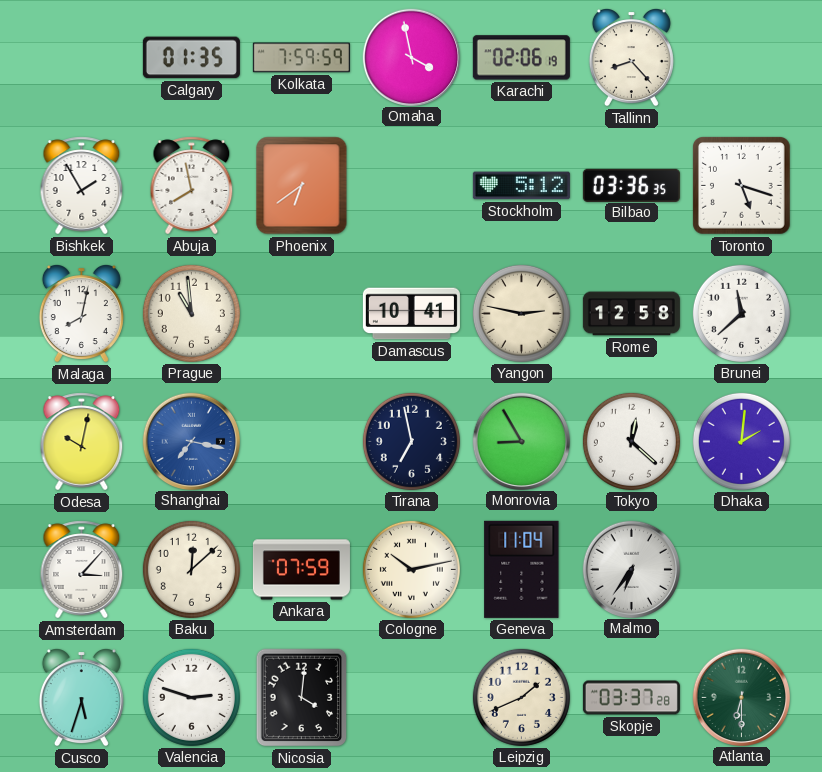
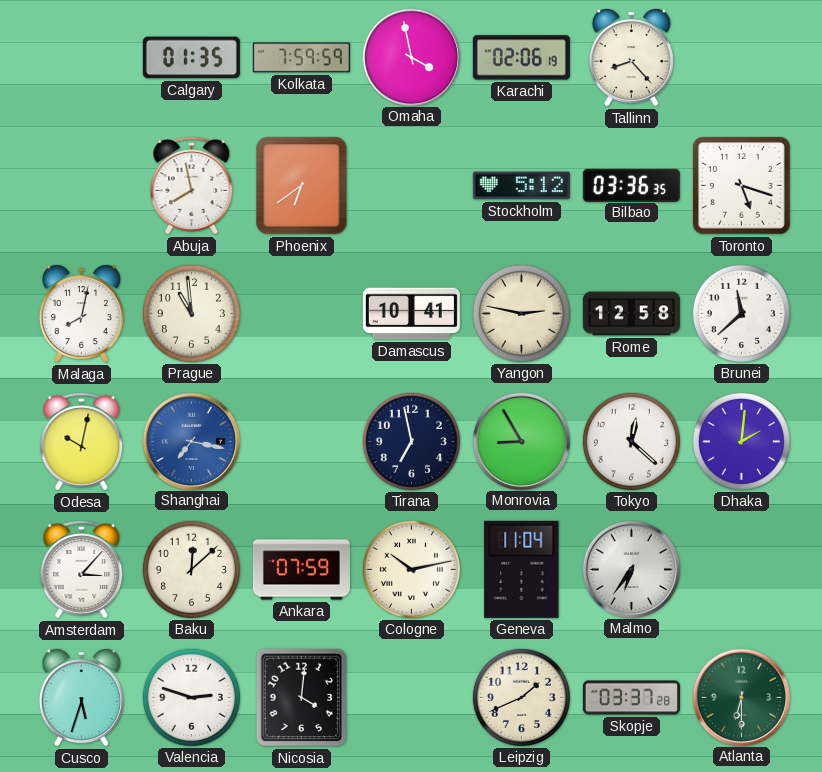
Bishkek: 1:55 -> none
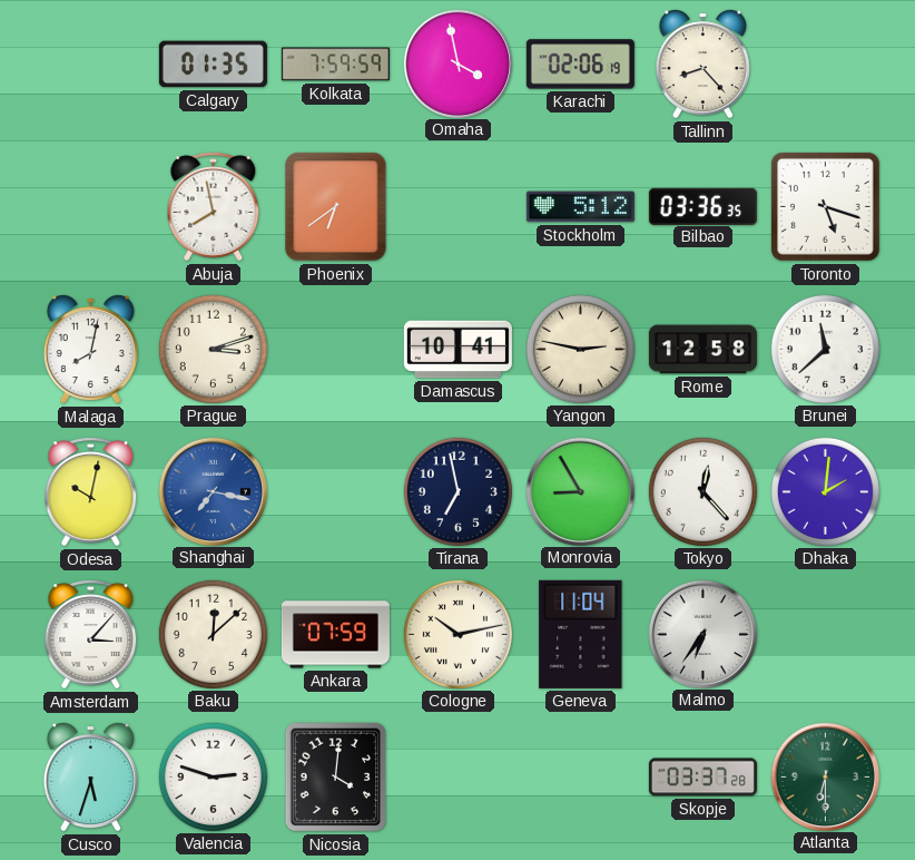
Prague: 10:59 -> 3:12
Tokyo: 12:22 -> 12:23
Leipzig: 1:41 -> none
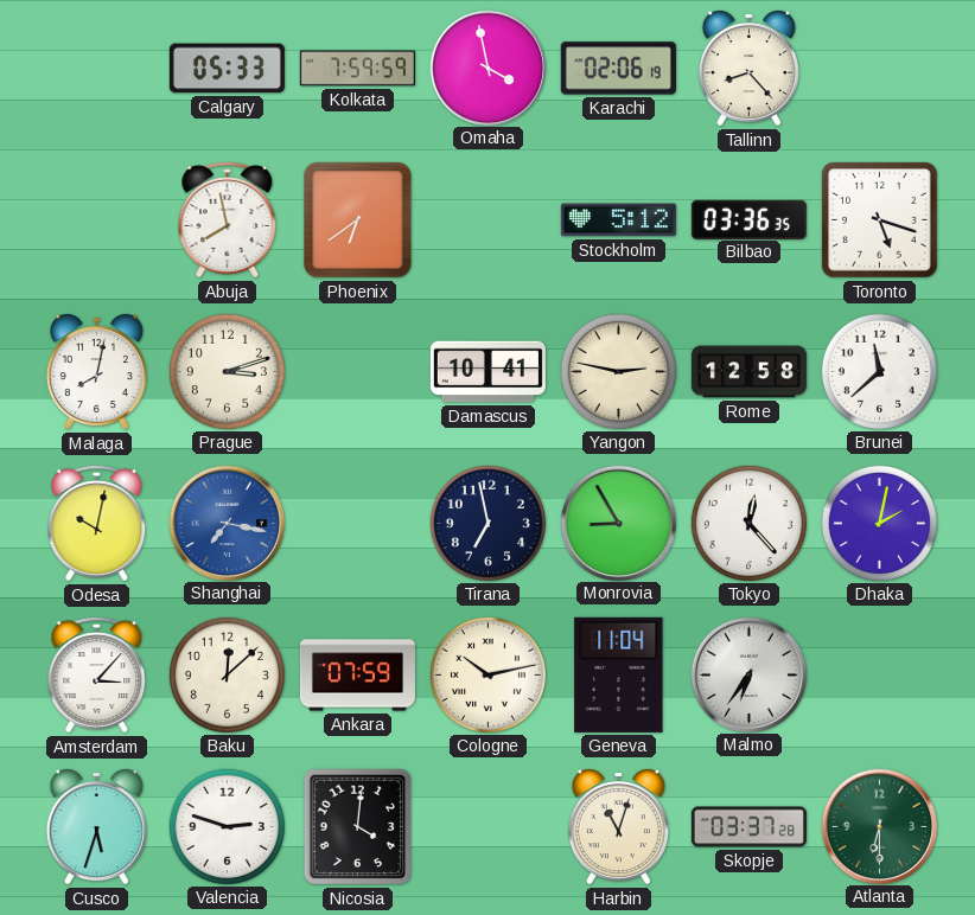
Calgary: 01:35 -> 05:33
Dhaka: 2:01 -> 2:02
Harbin: none -> 11:03
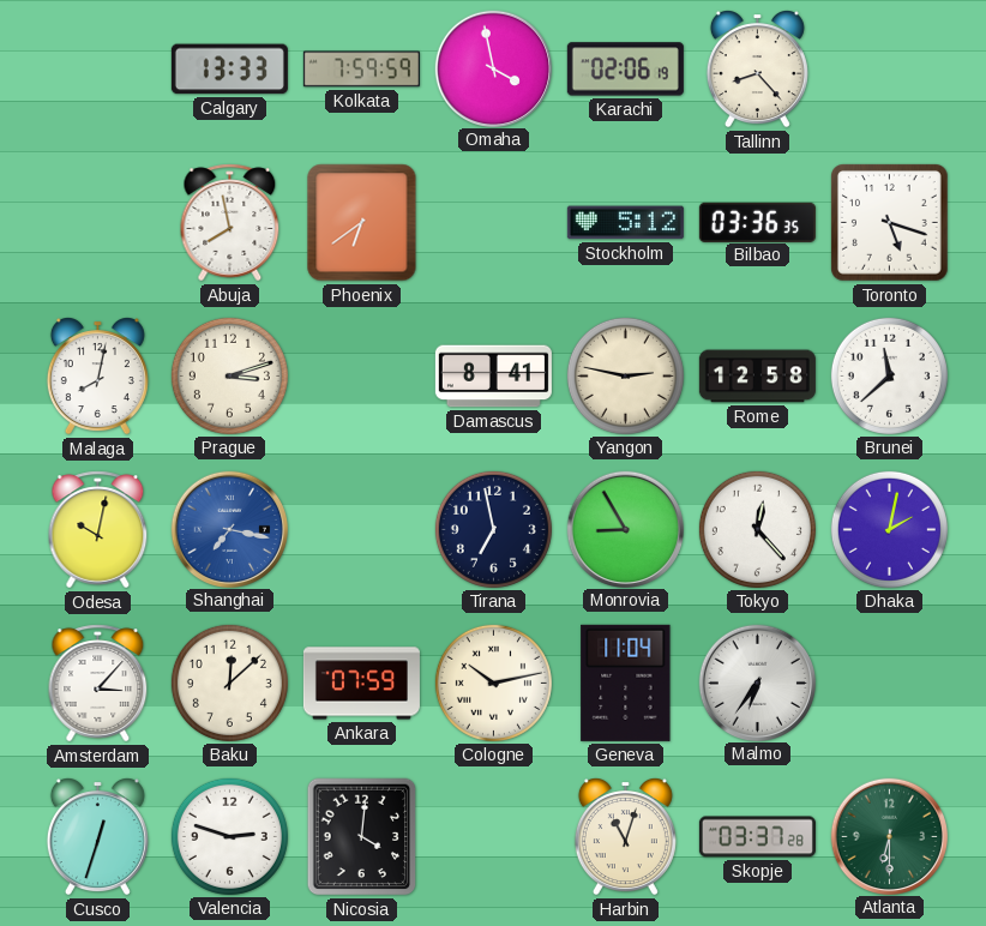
Calgary: 05:33 -> 13:33
Damascus: 10:41 -> 8:41
Cusco: 5:33 -> 12:33
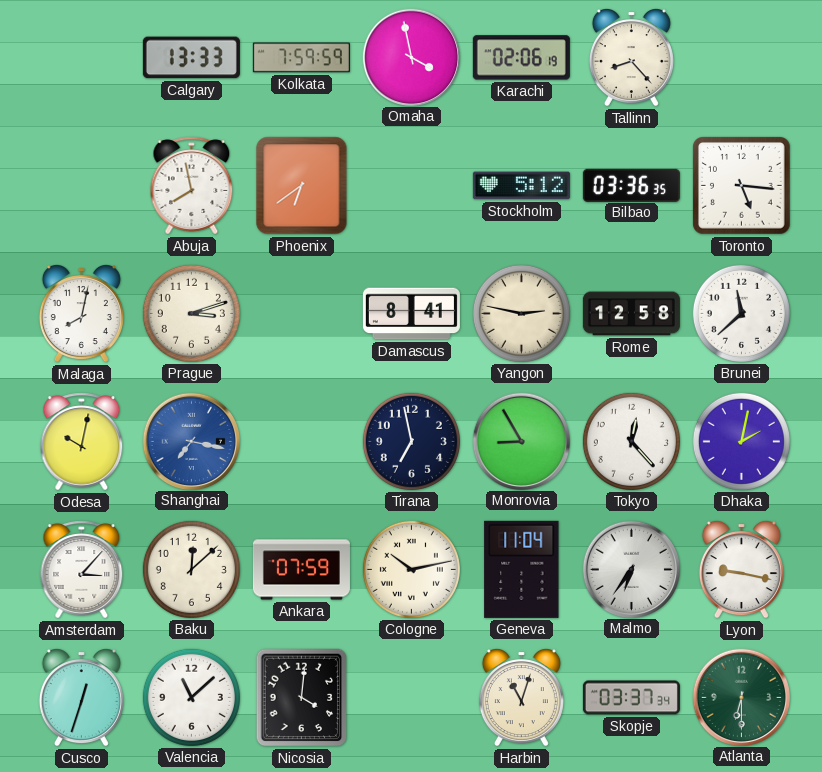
Toronto: 5:18 -> 5:16
Lyon: none -> 9:17
Valencia: 2:48 -> 11:08
Skopje: 03:37:28 -> 03:37:34
